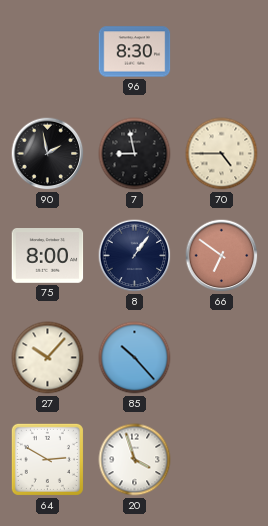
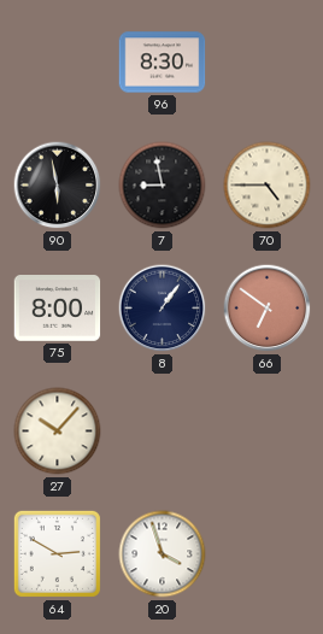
90: 1:58 -> 5:58
85: 10:23 -> none
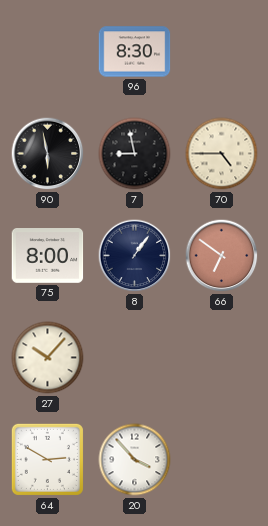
20: 3:57 -> 3:53
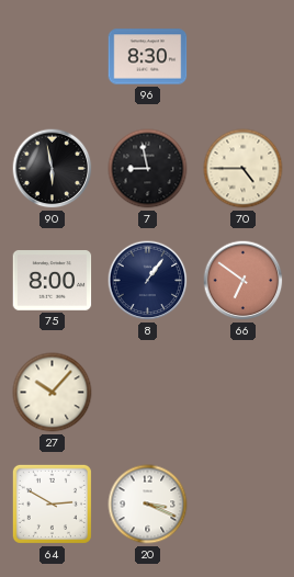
20: 3:53 -> 3:19
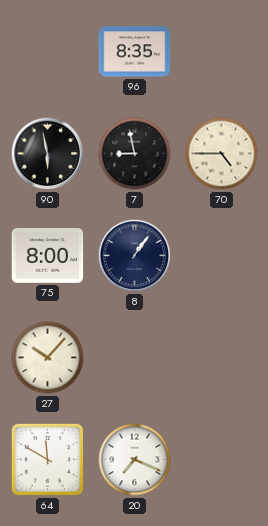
96: 8:30 -> 8:35
66: 6:51 -> none
64: 2:50 -> 11:50
20: 3:19 -> 7:19
